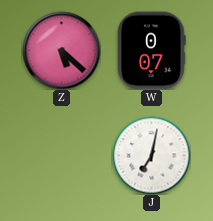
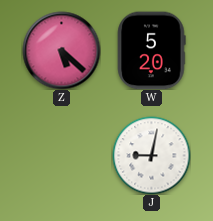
W: 0:07 -> 5:20
J: 7:02 -> 9:02
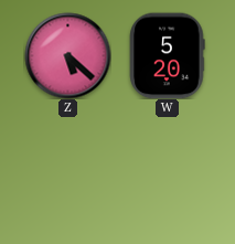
J: 9:02 -> none
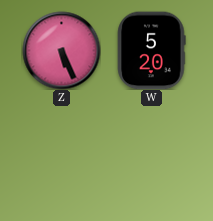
Z: 5:22 -> 5:26
